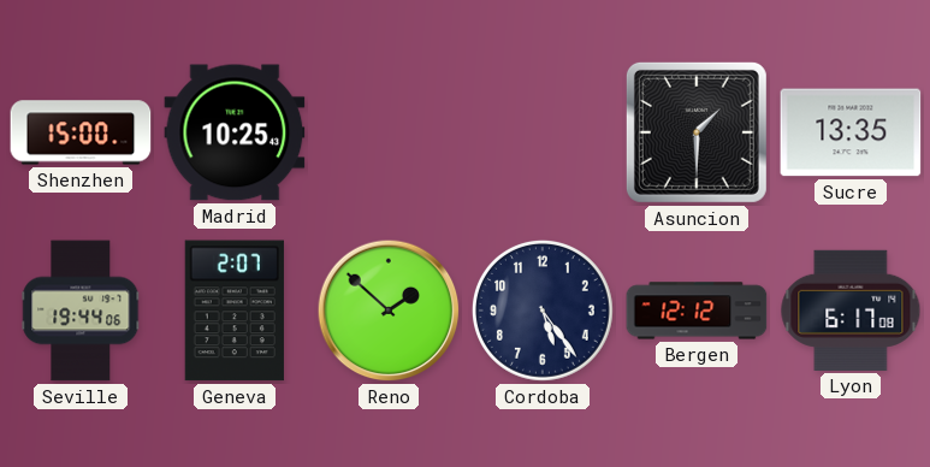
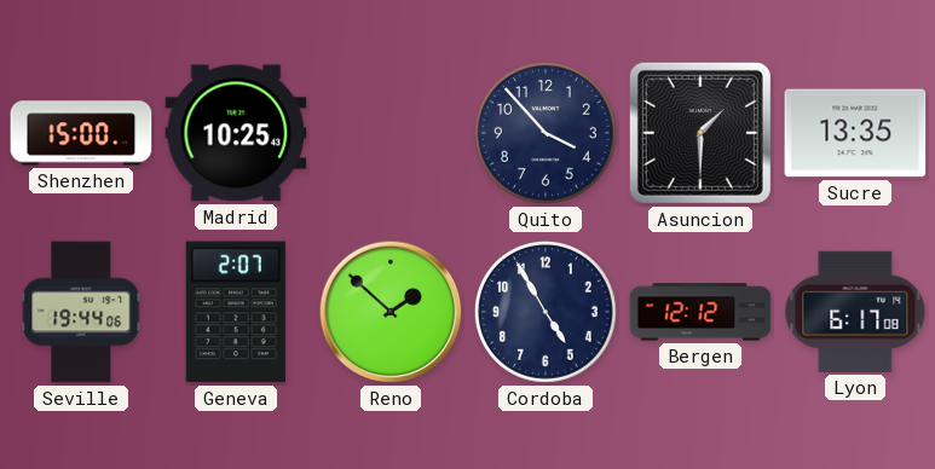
Quito: none -> 3:53
Cordoba: 5:24 -> 4:55
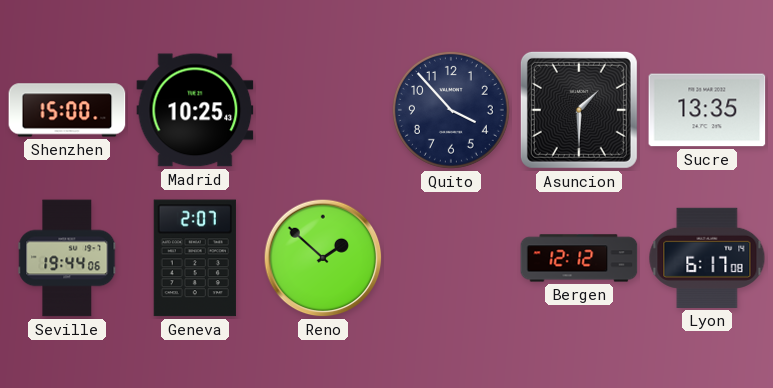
Cordoba: 4:55 -> none
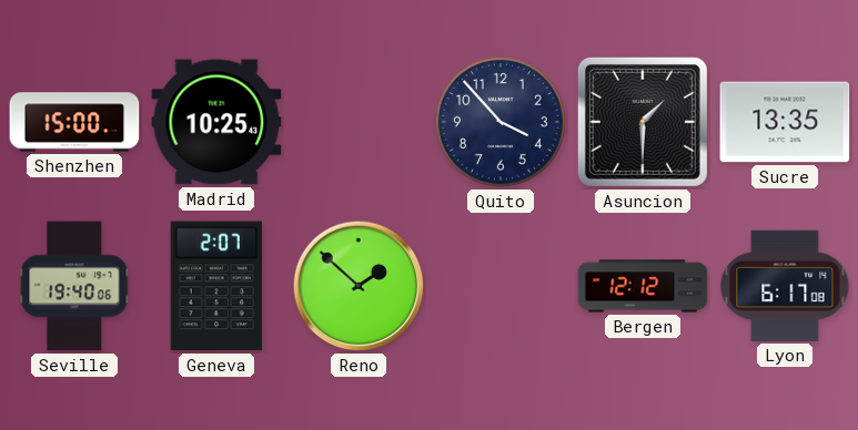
Seville: 19:44 -> 19:40
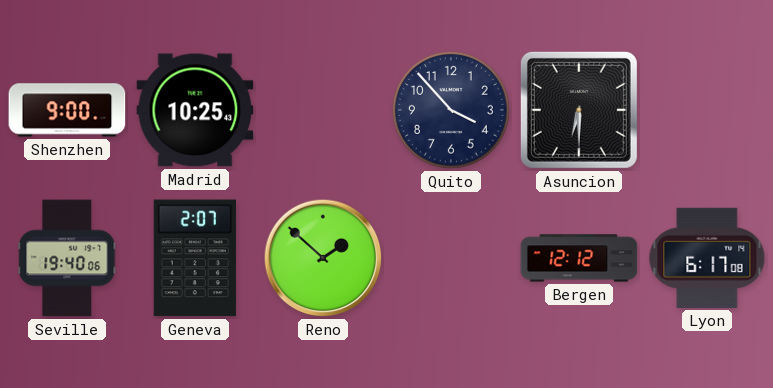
Shenzhen: 15:00 -> 9:00
Asuncion: 1:30 -> 6:30
Sucre: 13:35 -> none
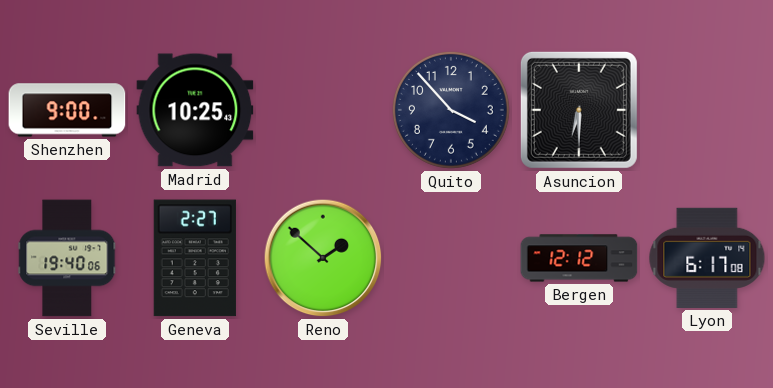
Geneva: 2:07 -> 2:27
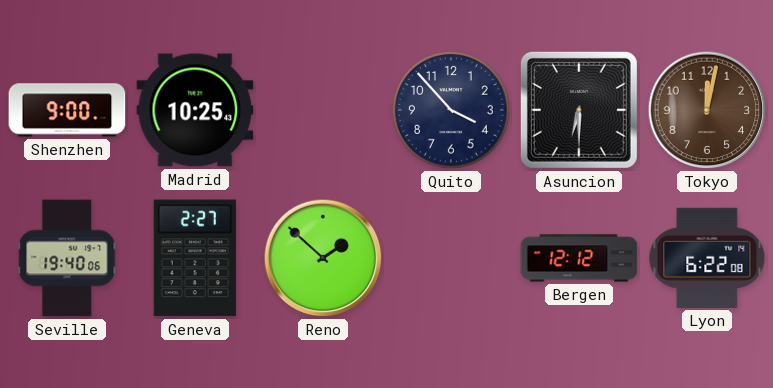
Tokyo: none -> 12:02
Lyon: 6:17 -> 6:22
